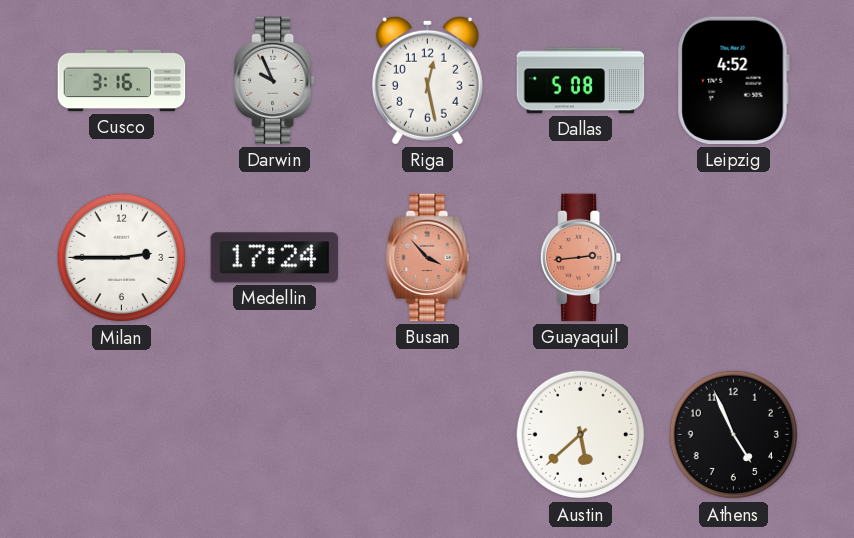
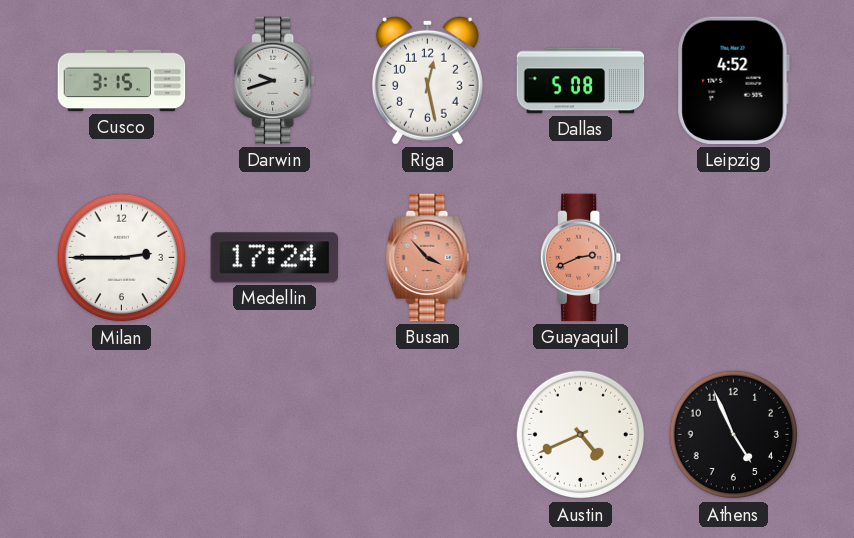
Cusco: 3:16 -> 3:15
Darwin: 9:56 -> 9:42
Guayaquil: 2:44 -> 2:41
Austin: 5:38 -> 4:41
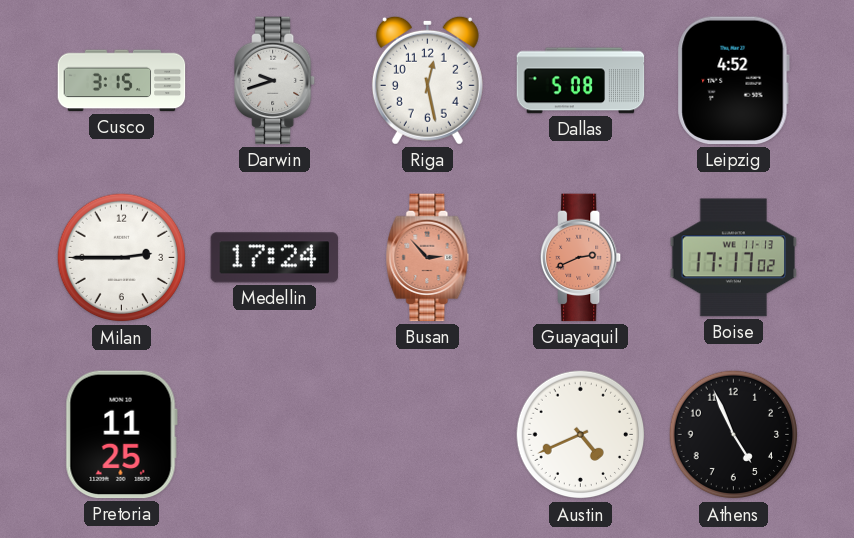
Busan: 3:53 -> 2:53
Boise: none -> 17:17
Pretoria: none -> 11:25
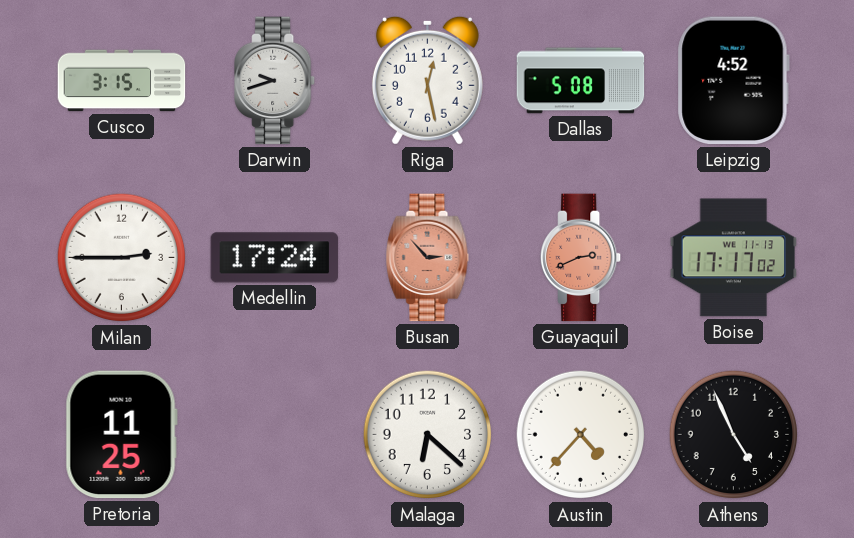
Malaga: none -> 6:22
Austin: 4:41 -> 4:37
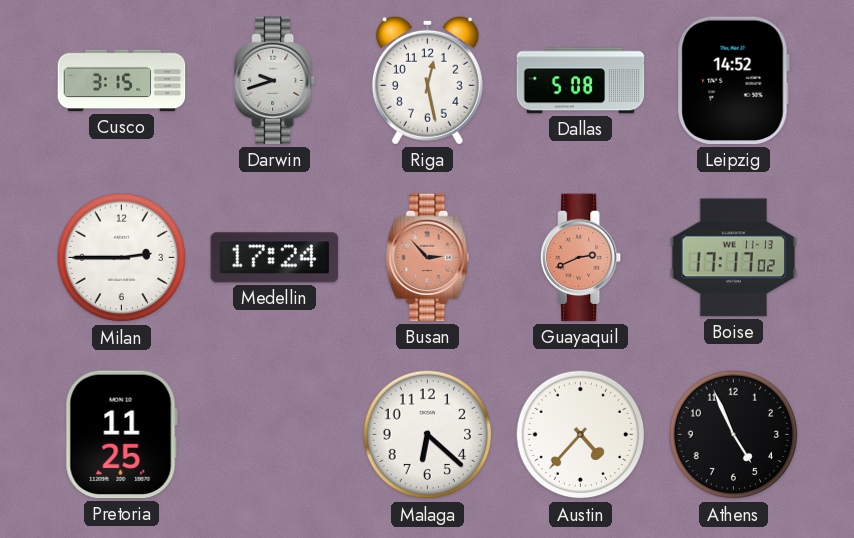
Leipzig: 4:52 -> 14:52
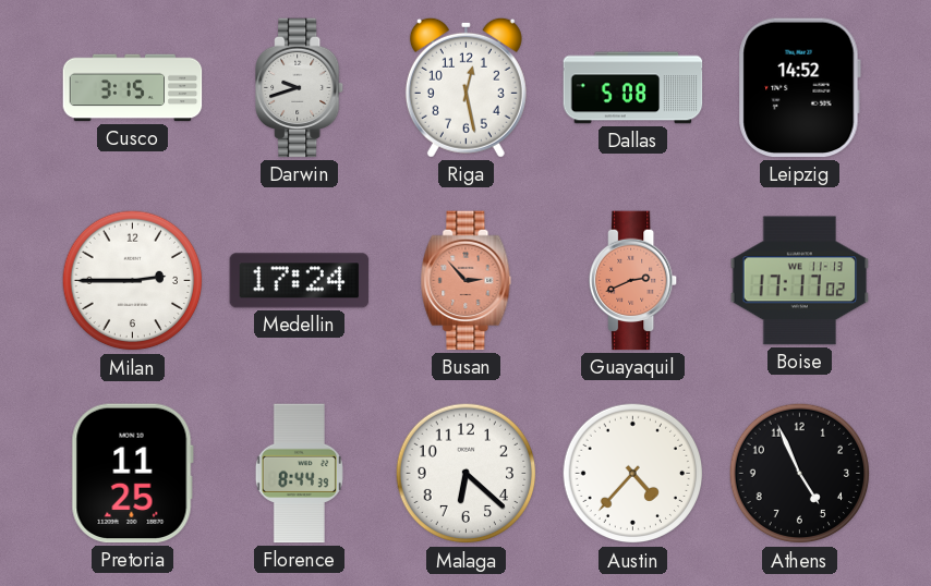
Florence: none -> 8:44
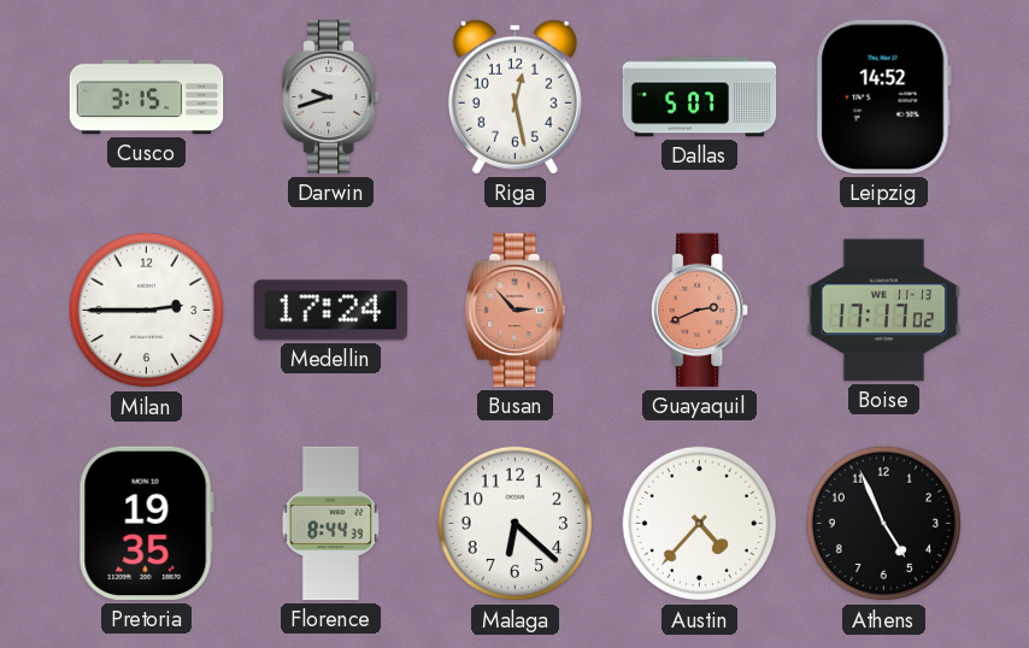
Dallas: 5:08 -> 5:07
Pretoria: 11:25 -> 19:35
